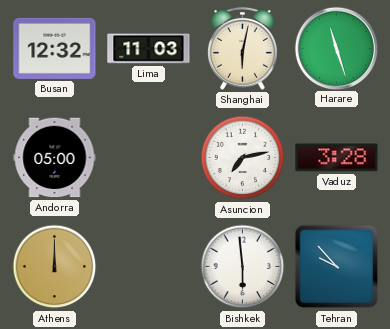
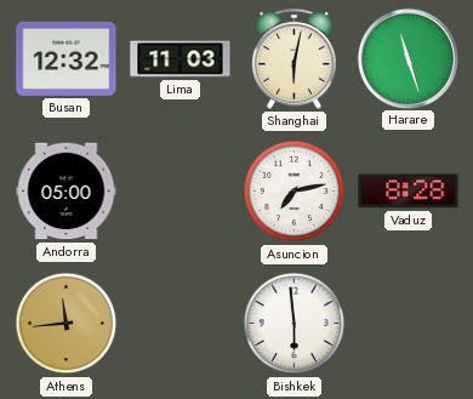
Vaduz: 3:28 -> 8:28
Athens: 12:00 -> 11:44
Tehran: 9:53 -> none
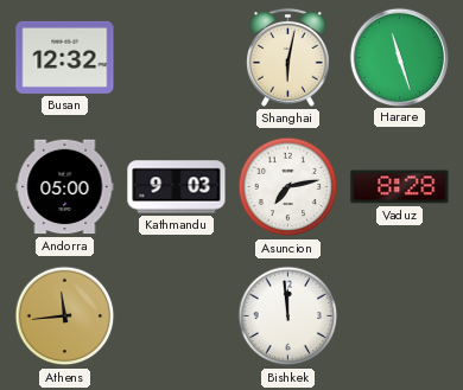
Lima: 11:03 -> none
Kathmandu: none -> 9:03
Bishkek: 5:59 -> 11:59
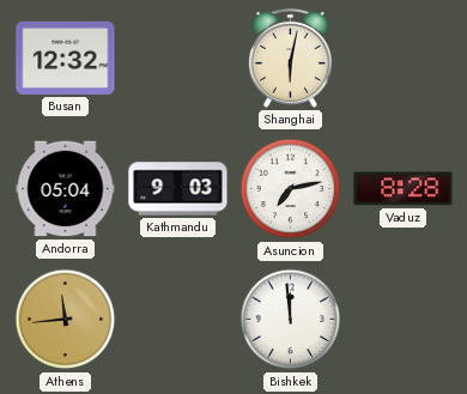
Harare: 11:27 -> none
Andorra: 05:00 -> 05:04
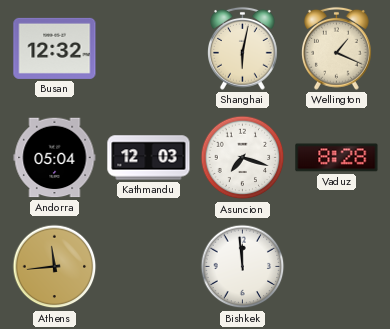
Wellington: none -> 1:19
Kathmandu: 9:03 -> 12:03
Asuncion: 7:13 -> 7:18
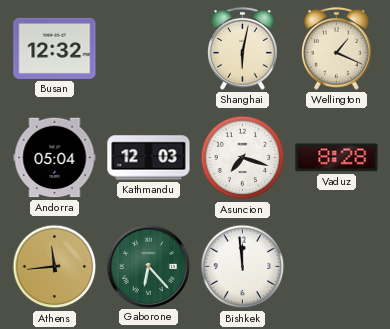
Gaborone: none -> 6:23
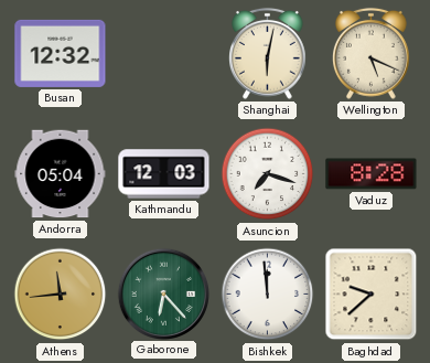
Wellington: 1:19 -> 5:19
Baghdad: none -> 9:38
